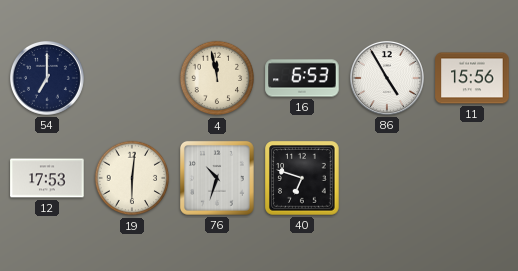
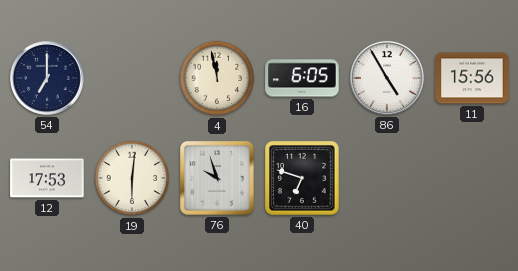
16: 6:53 -> 6:05
76: 10:33 -> 9:57
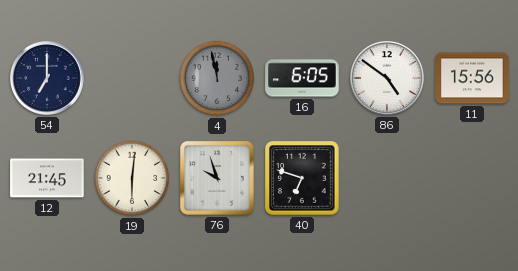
4 dial: cream -> grey
86: 4:55 -> 4:51
12: 17:53 -> 21:45
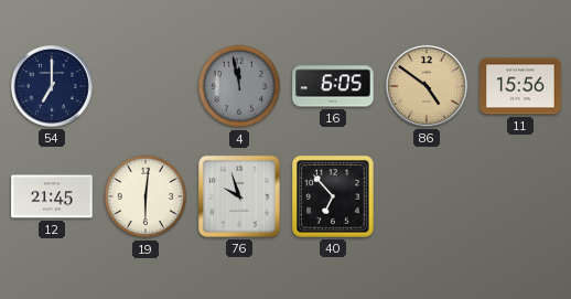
86 dial: white -> champagne
40: 6:48 -> 6:53
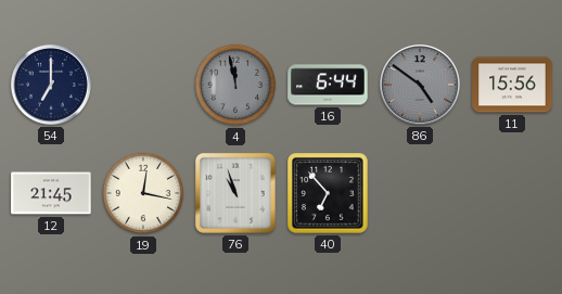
16: 6:05 -> 6:44
86 dial: champagne -> grey
19: 6:01 -> 12:17
76: 9:57 -> 10:57
